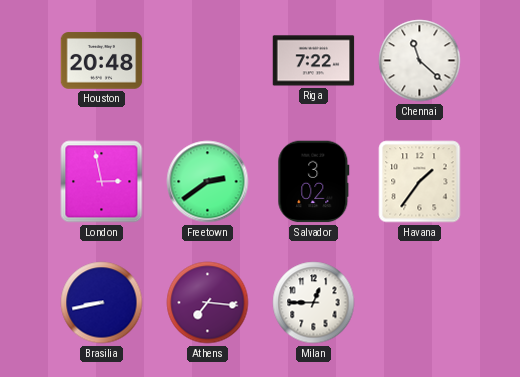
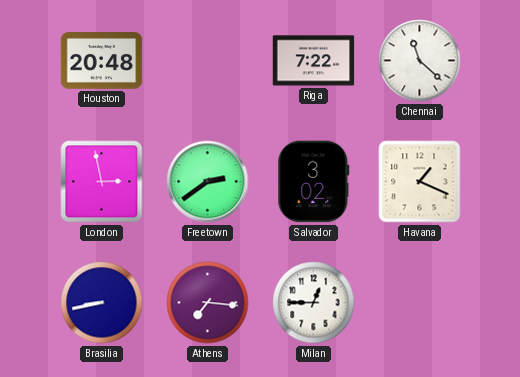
Havana: 1:36 -> 1:19
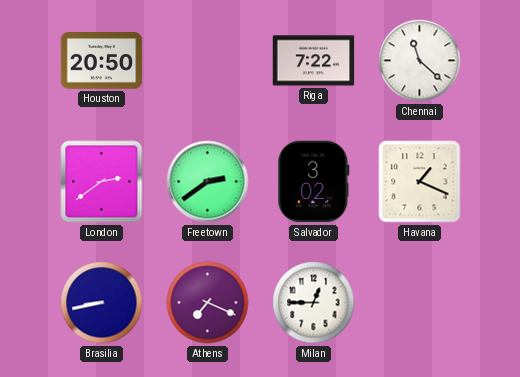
Houston: 20:48 -> 20:50
London: 2:58 -> 2:39
Athens: 7:16 -> 7:19
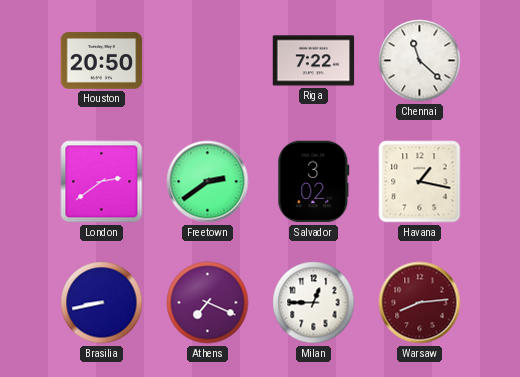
Havana: 1:19 -> 1:17
Warsaw: none -> 8:14
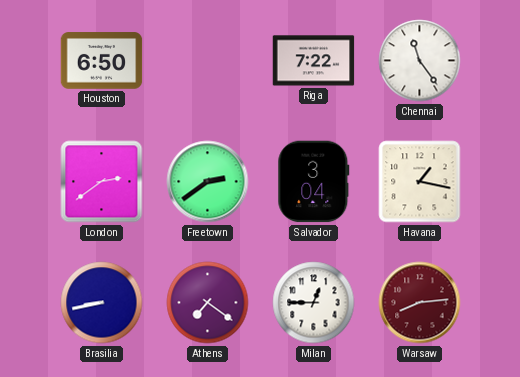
Houston: 20:50 -> 6:50
Chennai: 11:22 -> 11:24
Salvador: 3:02 -> 3:04
Athens: 7:19 -> 7:21
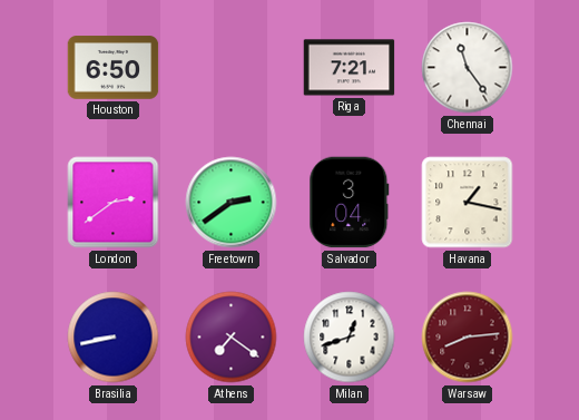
Riga: 7:22 -> 7:21
Milan: 12:45 -> 12:42
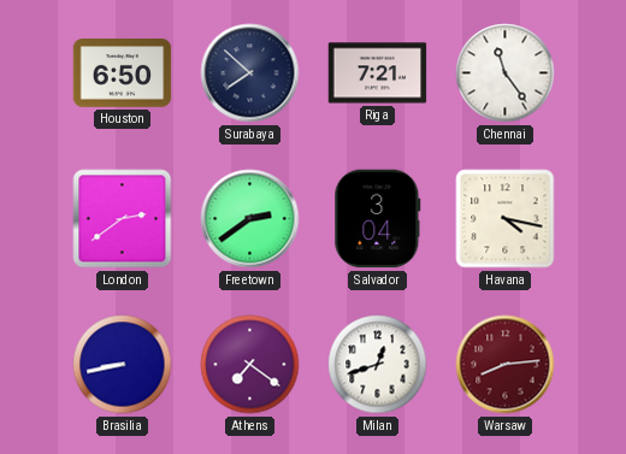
Surabaya: none -> 7:52
Havana: 1:17 -> 4:17
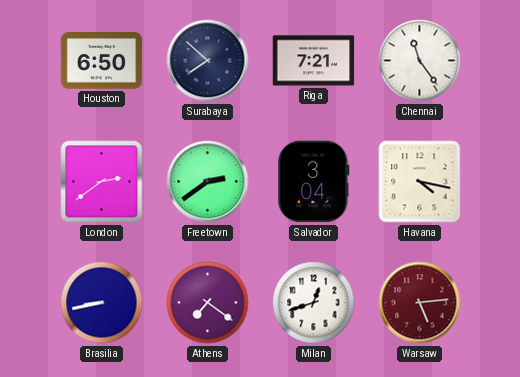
Warsaw: 8:14 -> 5:14
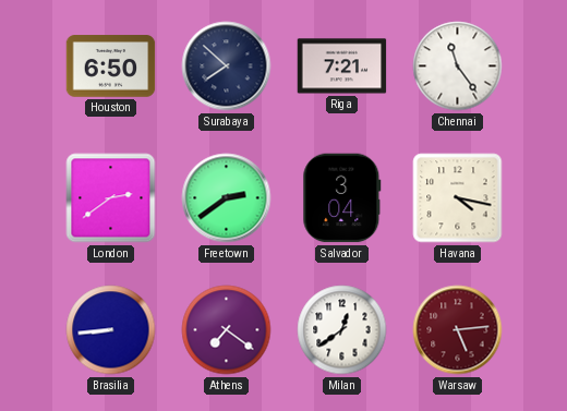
Brasilia: 8:43 -> 8:44
Milan: 12:42 -> 12:39
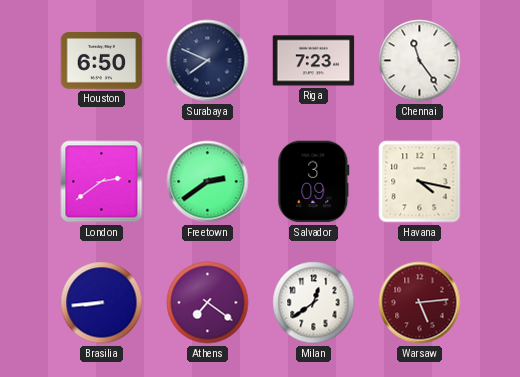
Surabaya: 7:52 -> 7:49
Riga: 7:21 -> 7:23
Salvador: 3:04 -> 3:09
